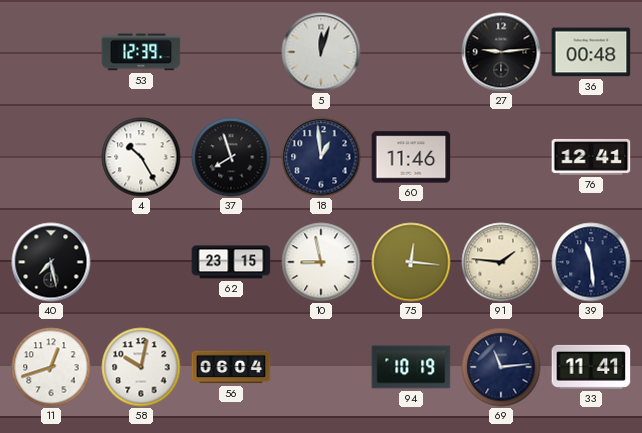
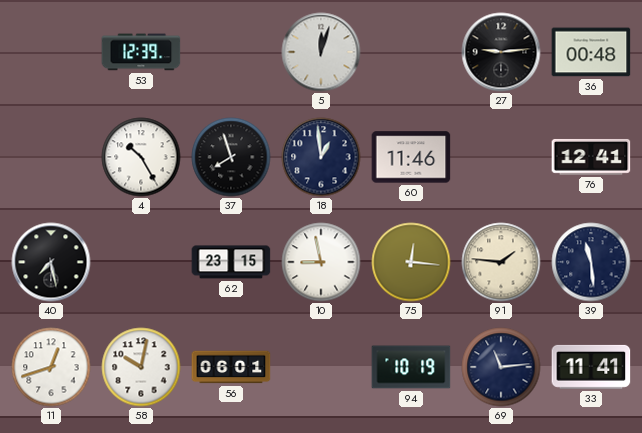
56: 06:04 -> 06:01
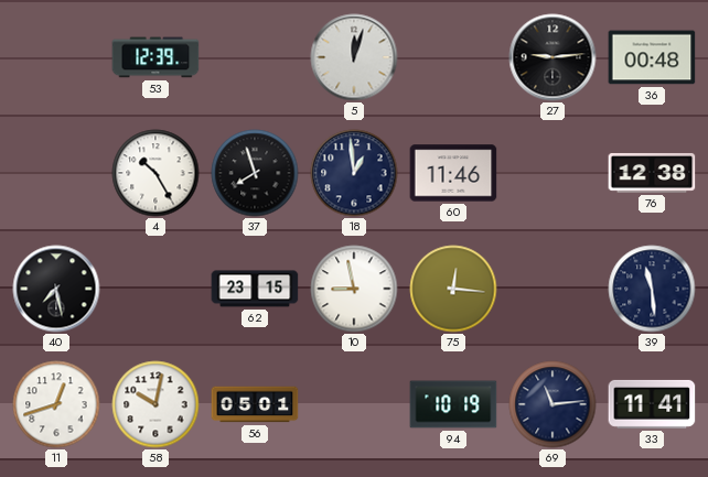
76: 12:41 -> 12:38
91: 1:46 -> none
56: 06:01 -> 05:01
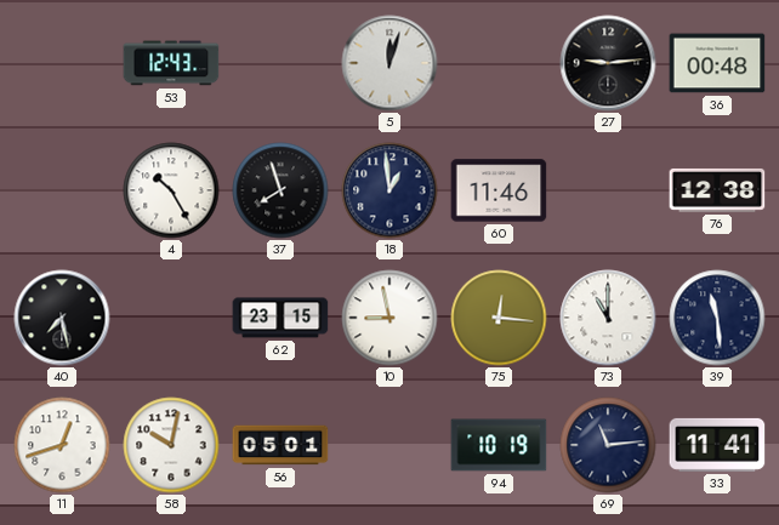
53: 12:39 -> 12:43
73: none -> 11:00
